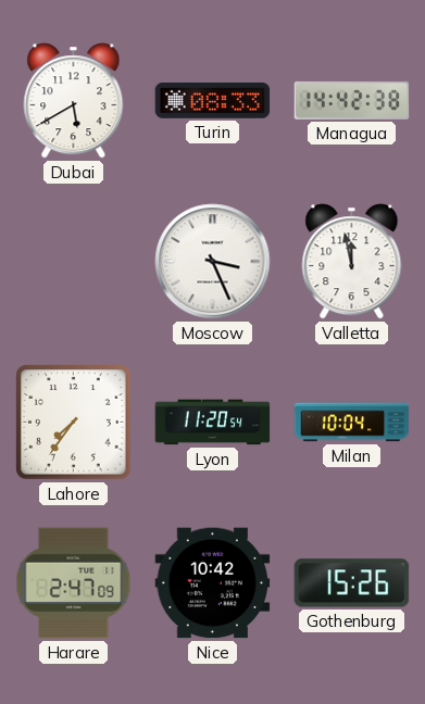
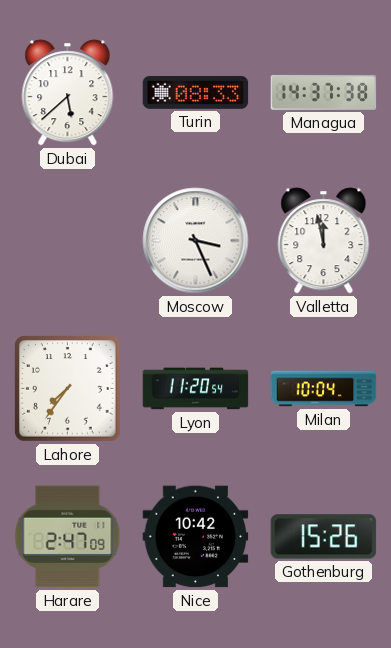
Dubai: 5:40 -> 5:38
Managua: 14:42 -> 14:37
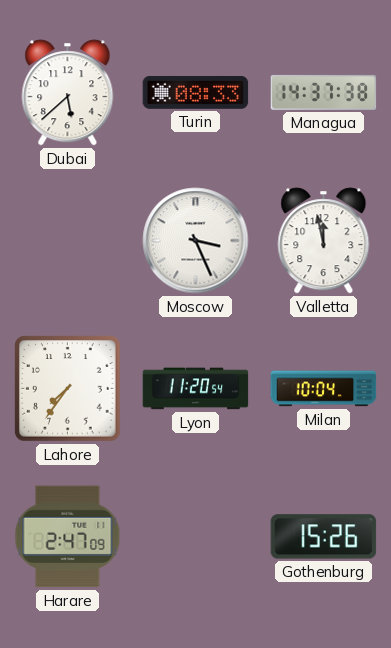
Nice: 10:42 -> none
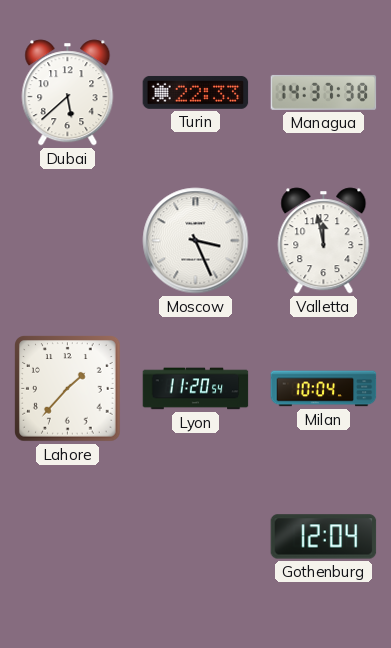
Turin: 08:33 -> 22:33
Lahore: 7:36 -> 1:37
Harare: 2:47 -> none
Gothenburg: 15:26 -> 12:04
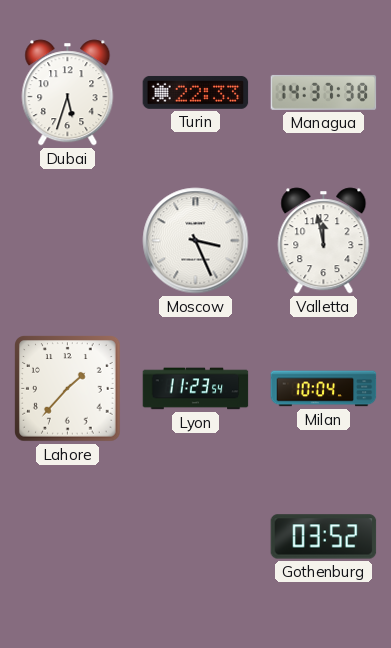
Dubai: 5:38 -> 5:33
Lyon: 11:20 -> 11:23
Gothenburg: 12:04 -> 03:52
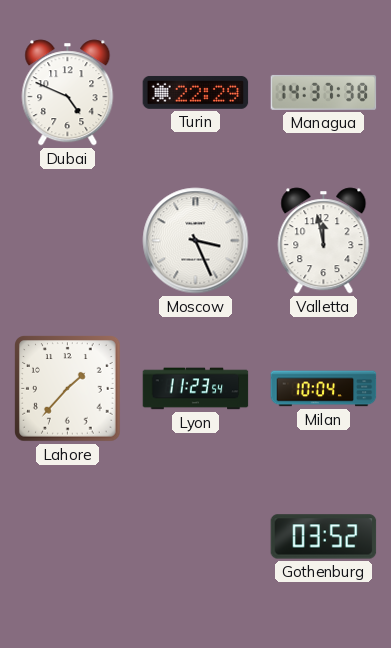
Dubai: 5:33 -> 4:49
Turin: 22:33 -> 22:29
